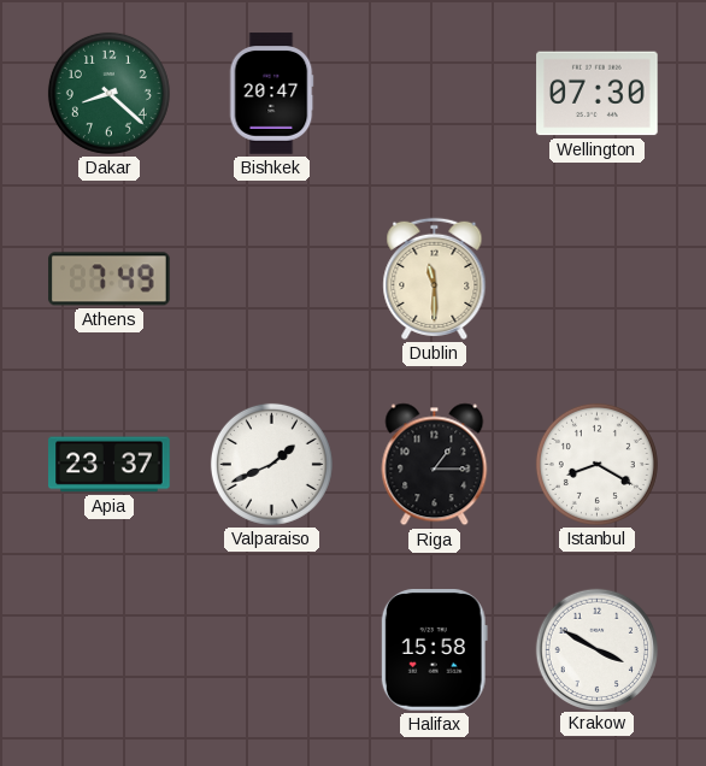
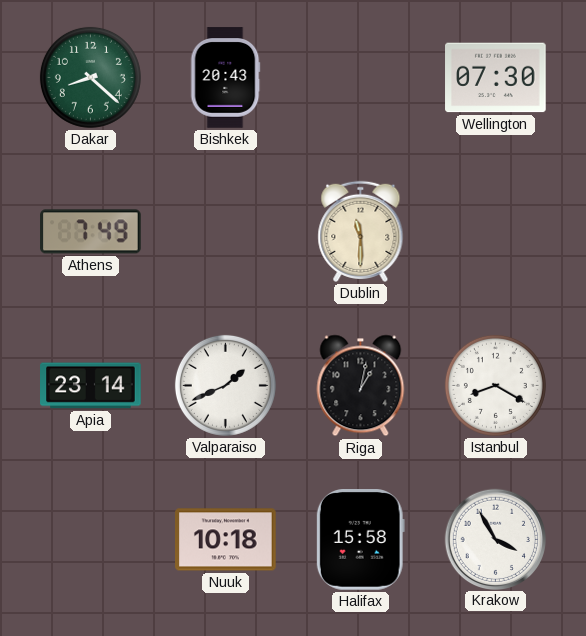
Bishkek: 20:47 -> 20:43
Apia: 23:37 -> 23:14
Riga: 1:15 -> 1:02
Nuuk: none -> 10:18
Krakow: 3:50 -> 3:55
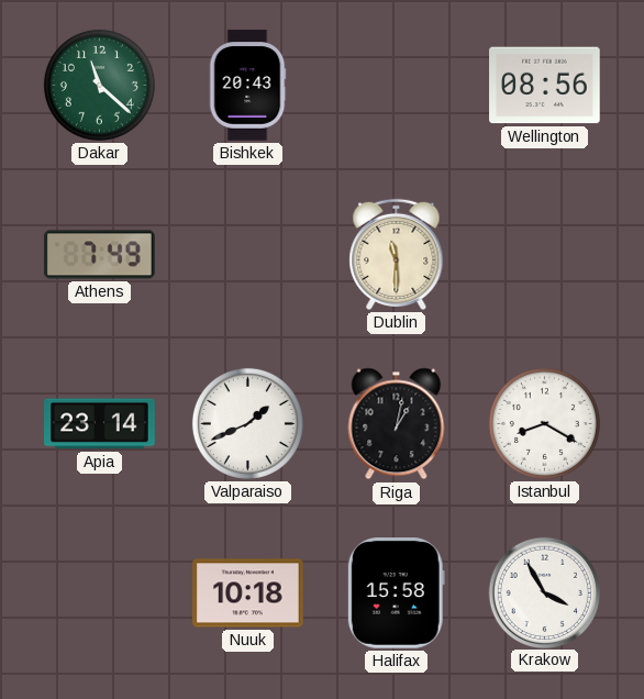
Dakar: 8:22 -> 11:22
Wellington: 07:30 -> 08:56
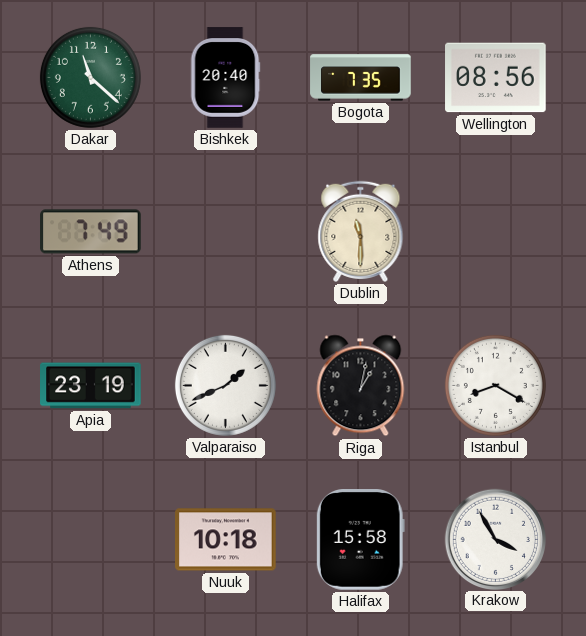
Bishkek: 20:43 -> 20:40
Bogota: none -> 7:35
Apia: 23:14 -> 23:19
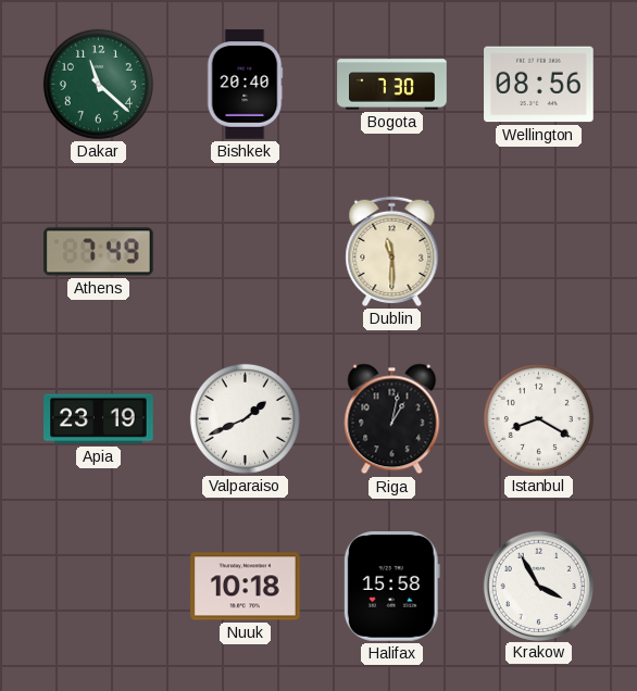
Bogota: 7:35 -> 7:30
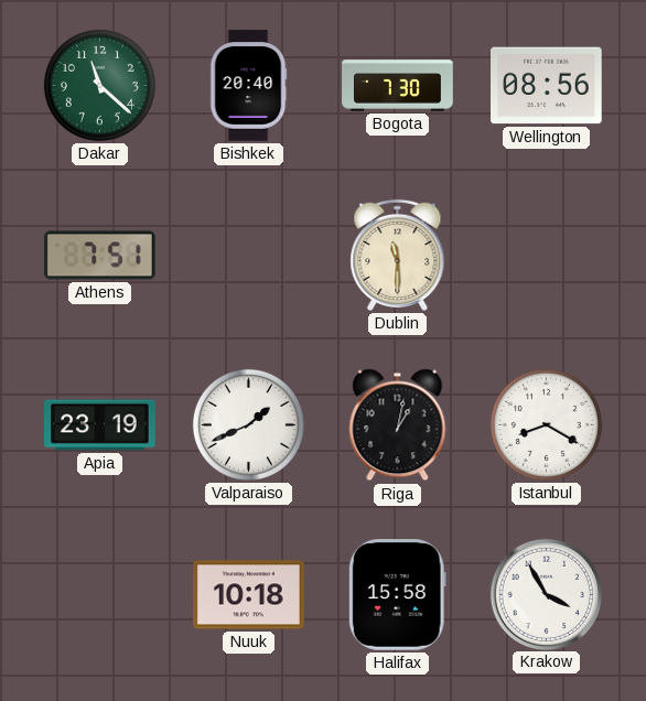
Athens: 7:49 -> 7:51
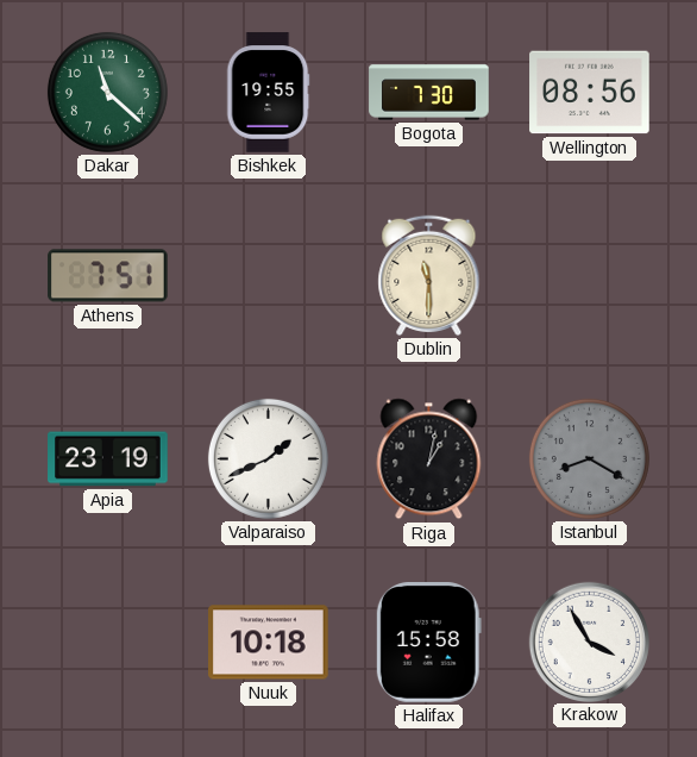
Bishkek: 20:40 -> 19:55
Istanbul dial: white -> grey
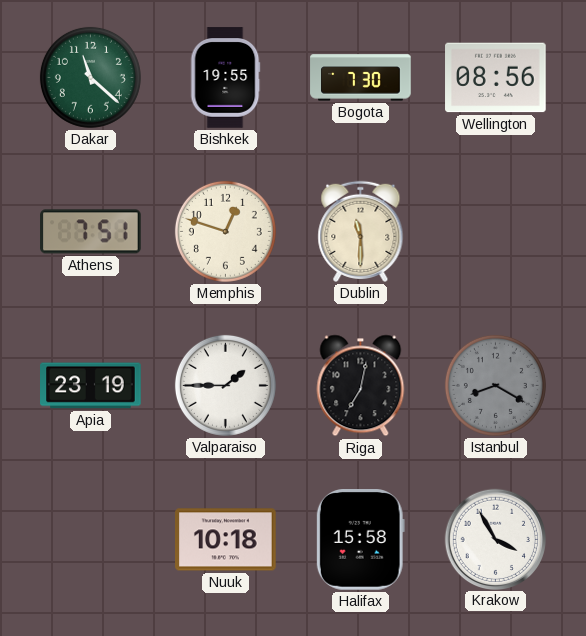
Memphis: none -> 12:48
Valparaiso: 1:41 -> 1:45
Riga: 1:02 -> 7:02
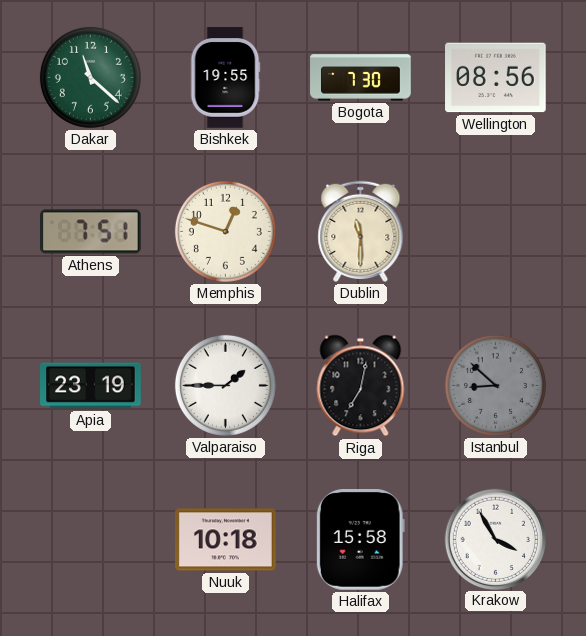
Istanbul: 8:20 -> 8:52
